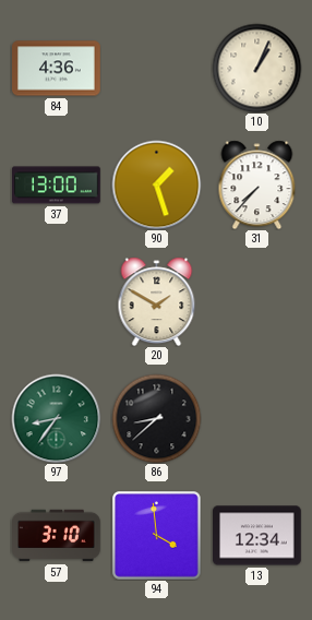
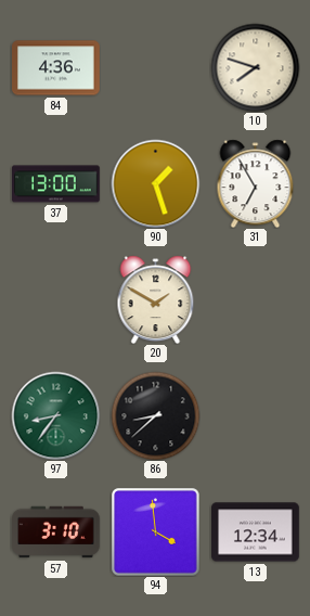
10: 1:04 -> 7:48
31: 7:37 -> 6:55
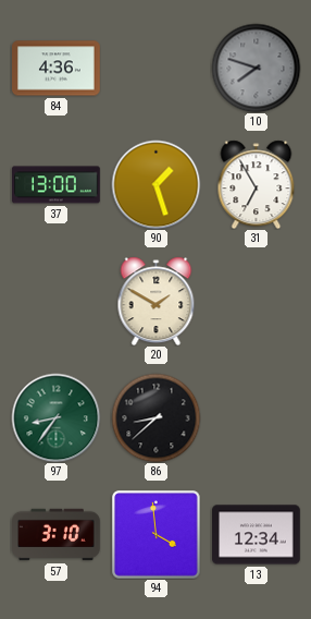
10 dial: cream -> grey
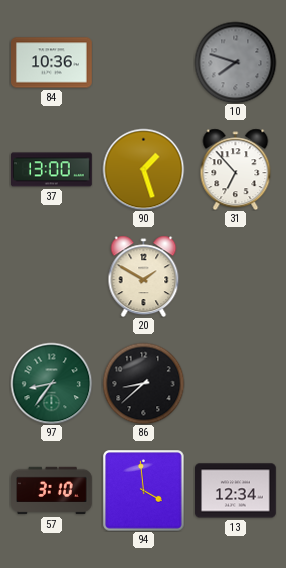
84: 4:36 -> 10:36
31: 6:55 -> 6:53
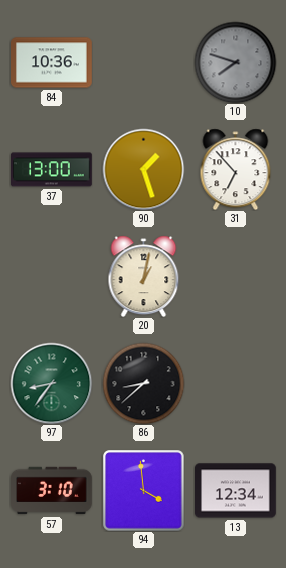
20: 1:50 -> 1:02
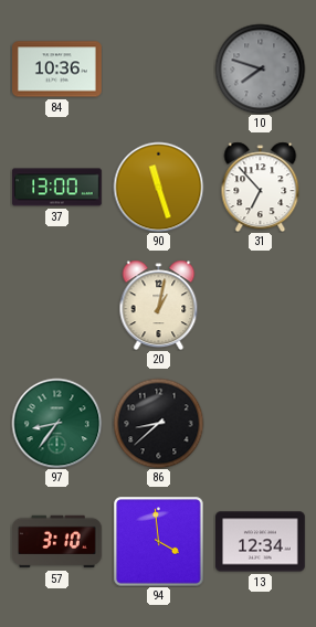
90: 1:27 -> 11:27
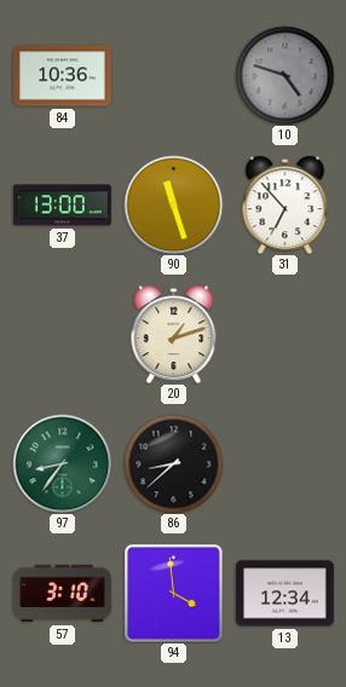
10: 7:48 -> 4:48
20: 1:02 -> 1:12
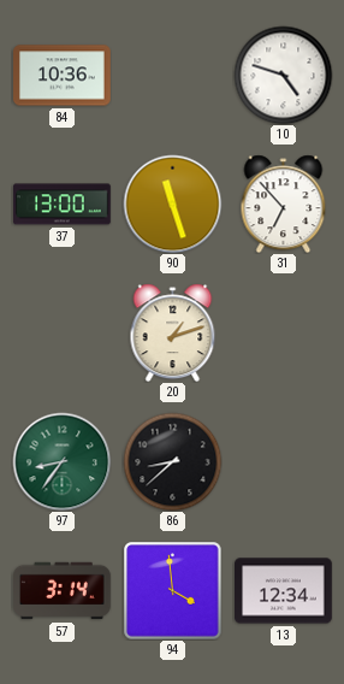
10 dial: grey -> white
57: 3:10 -> 3:14
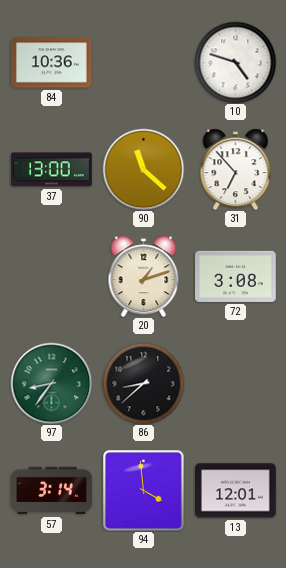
90: 11:27 -> 11:22
72: none -> 3:08
13: 12:34 -> 12:01
